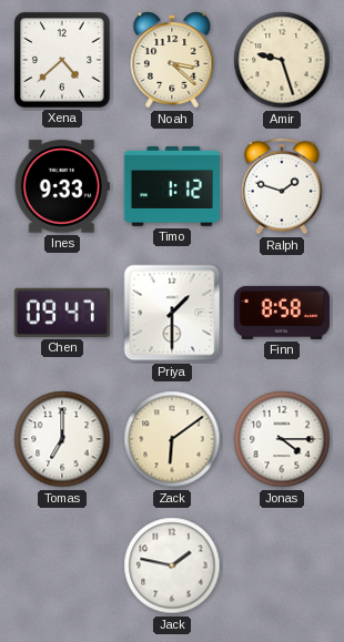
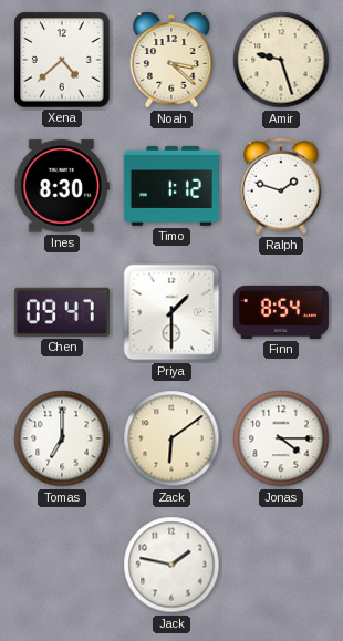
Ines: 9:33 -> 8:30
Finn: 8:58 -> 8:54
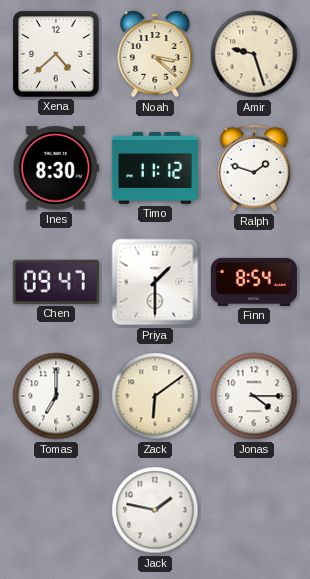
Timo: 1:12 -> 11:12
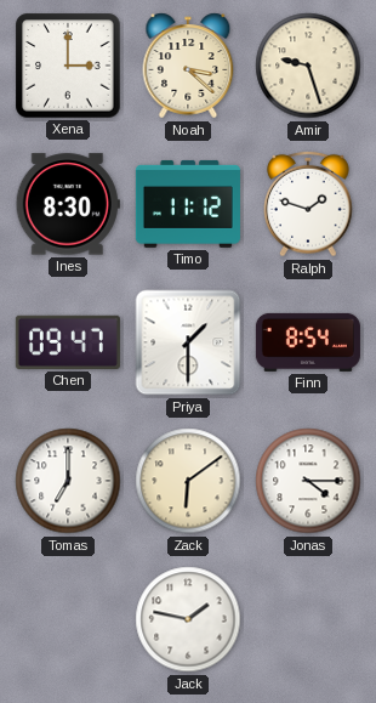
Xena: 4:38 -> 3:00
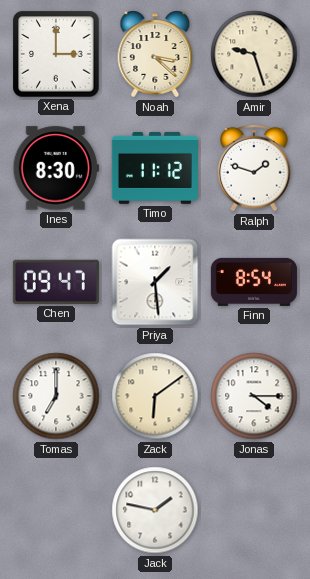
Priya: 1:30 -> 1:29
